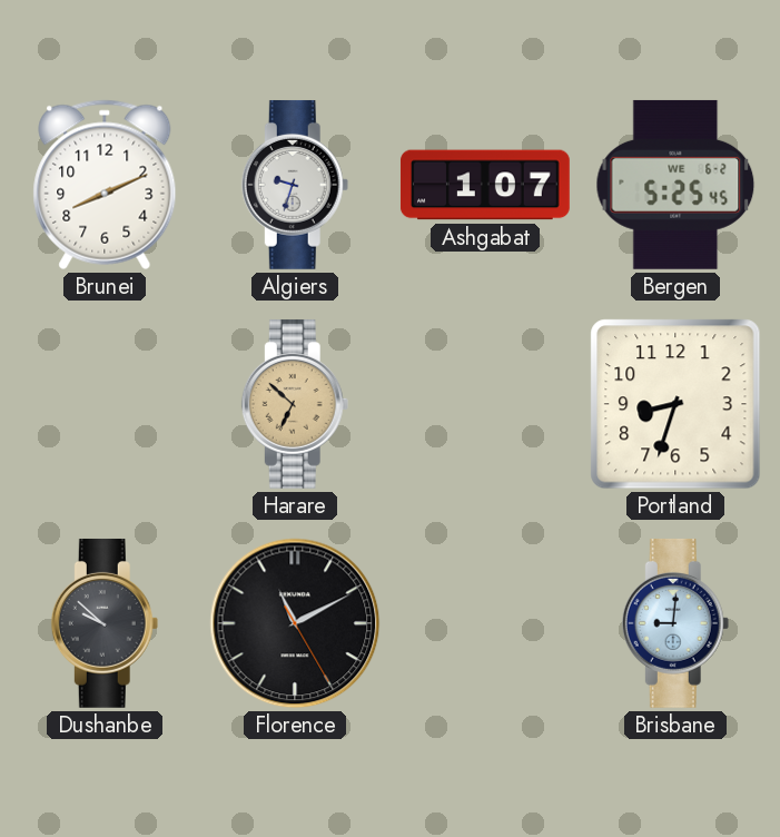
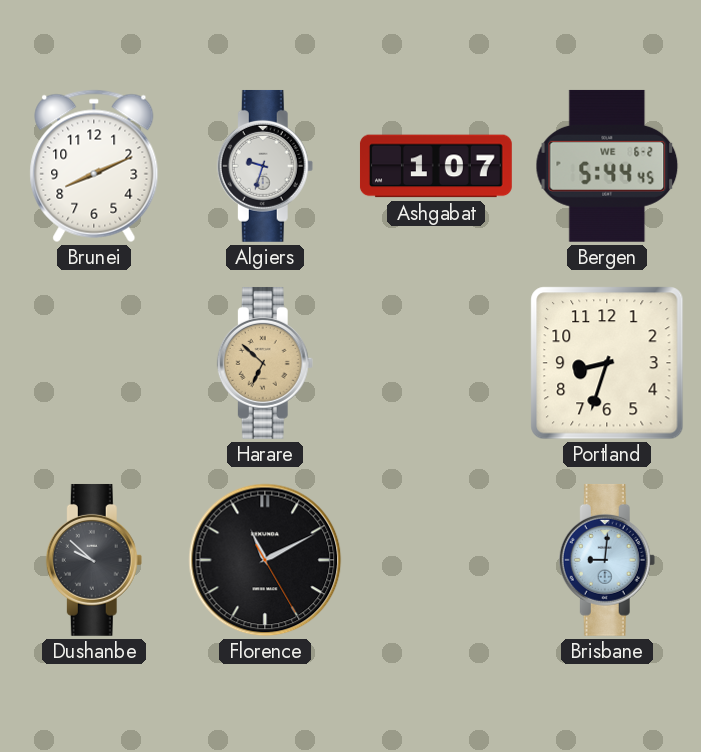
Bergen: 5:25 -> 5:44
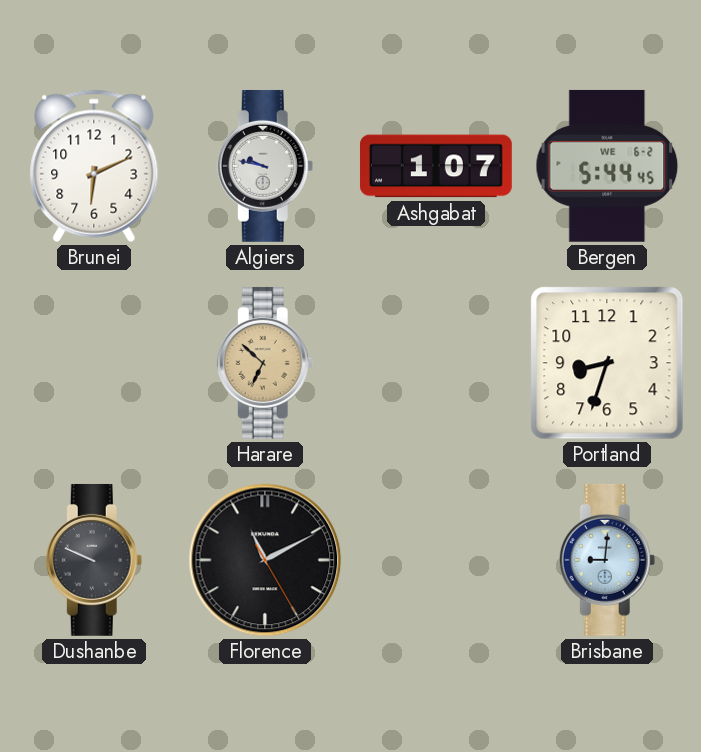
Brunei: 8:11 -> 6:11
Algiers: 9:33 -> 9:47
Dushanbe: 9:52 -> 9:49
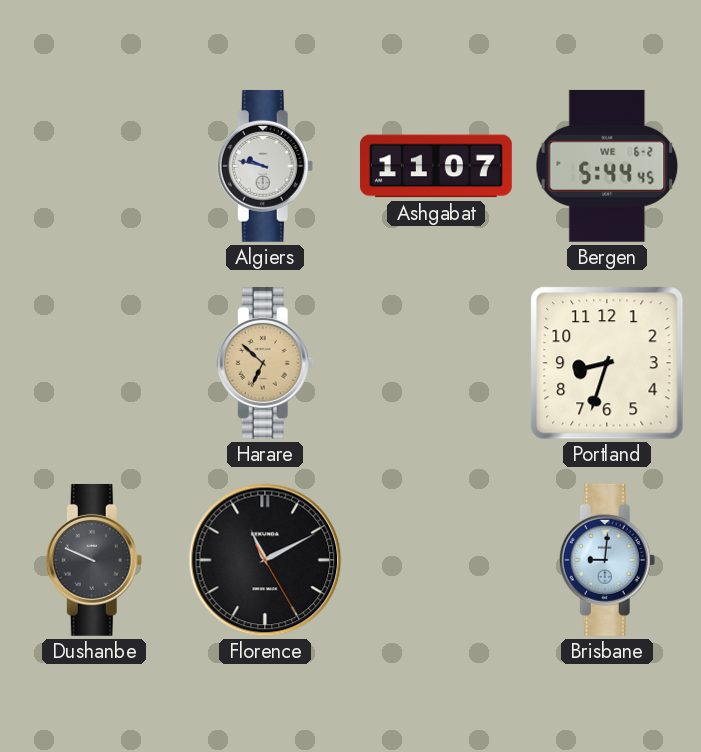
Brunei: 6:11 -> none
Ashgabat: 1:07 -> 11:07
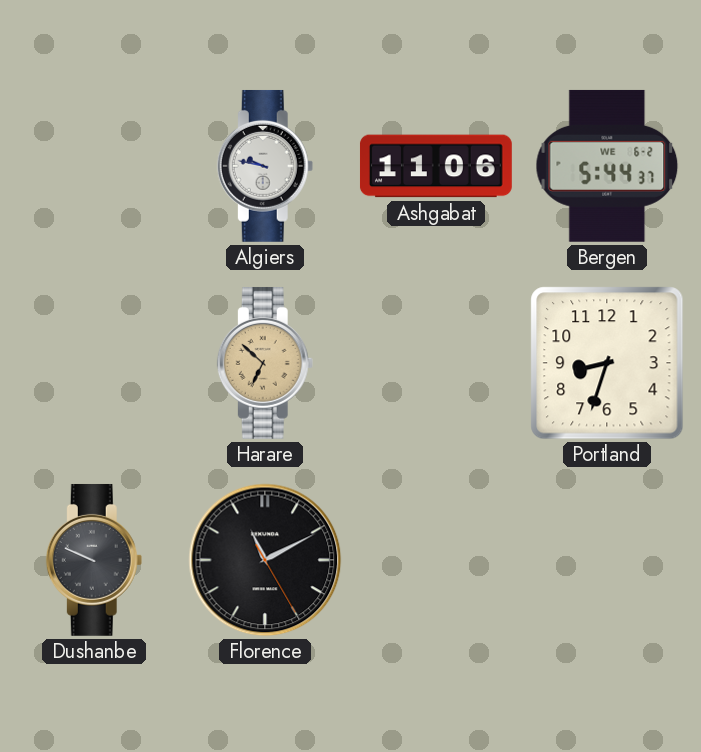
Ashgabat: 11:07 -> 11:06
Bergen: 5:44:45 -> 5:44:37
Brisbane: 9:01 -> none
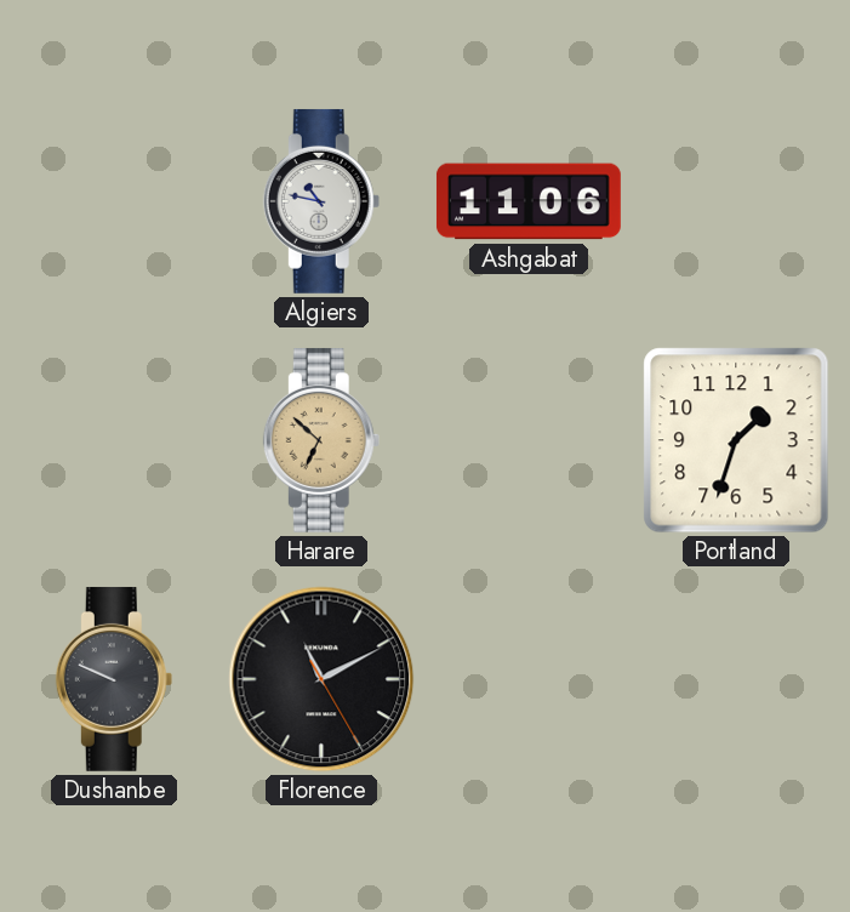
Algiers: 9:47 -> 10:47
Bergen: 5:44 -> none
Portland: 8:33 -> 1:33
